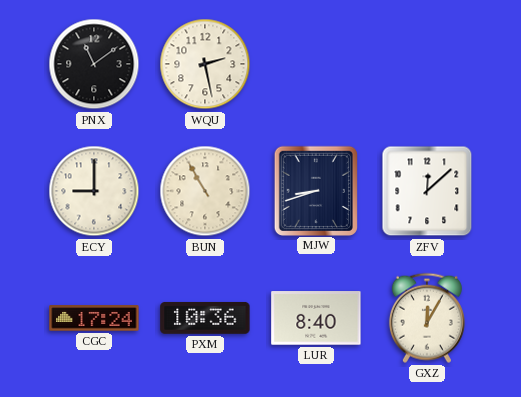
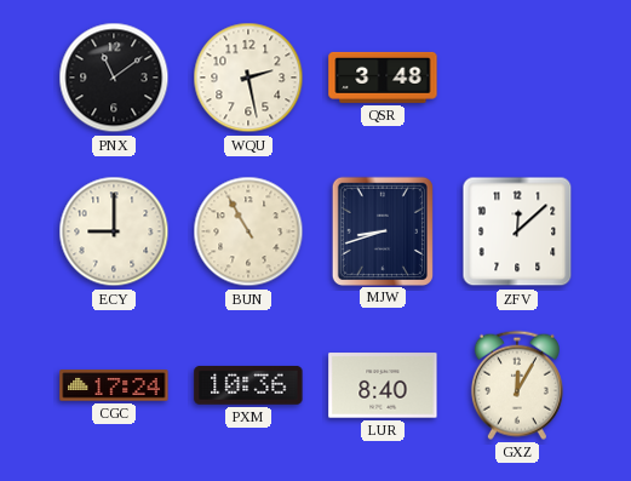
QSR: none -> 3:48
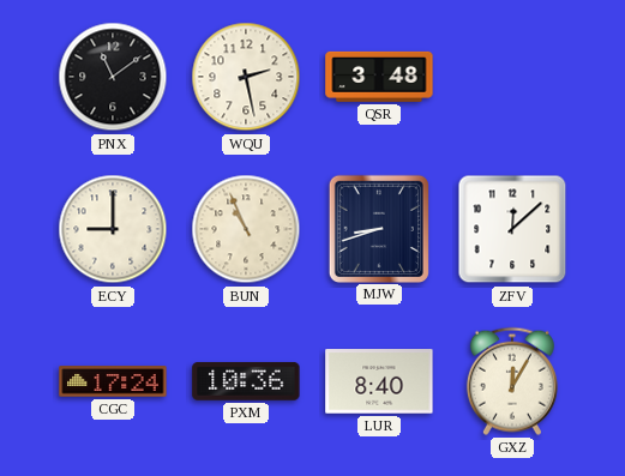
BUN: 10:55 -> 10:56
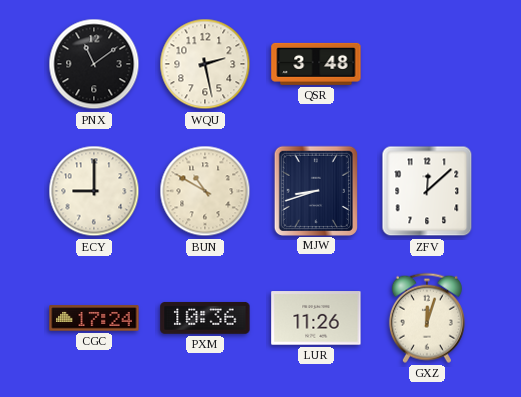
BUN: 10:56 -> 10:50
LUR: 8:40 -> 11:26
GXZ: 12:05 -> 12:03
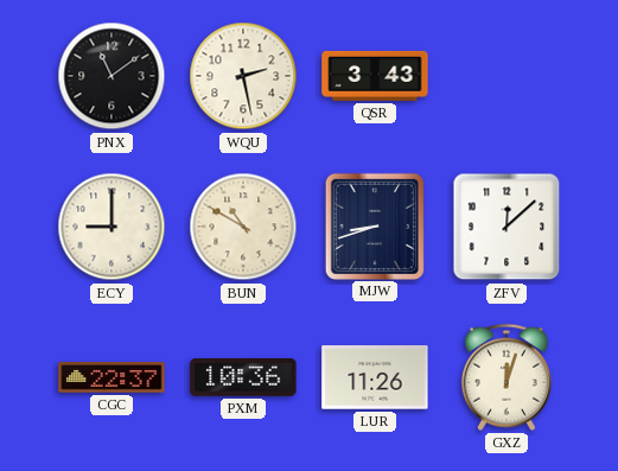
QSR: 3:48 -> 3:43
CGC: 17:24 -> 22:37
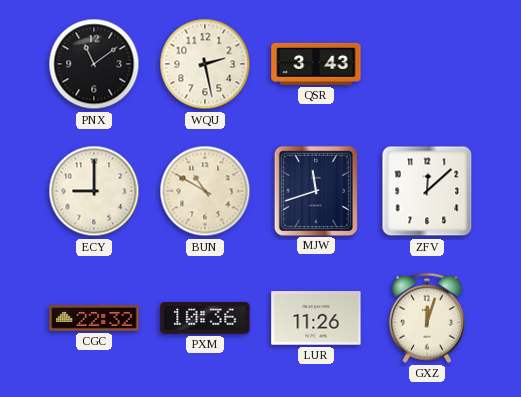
MJW: 8:42 -> 11:42
CGC: 22:37 -> 22:32
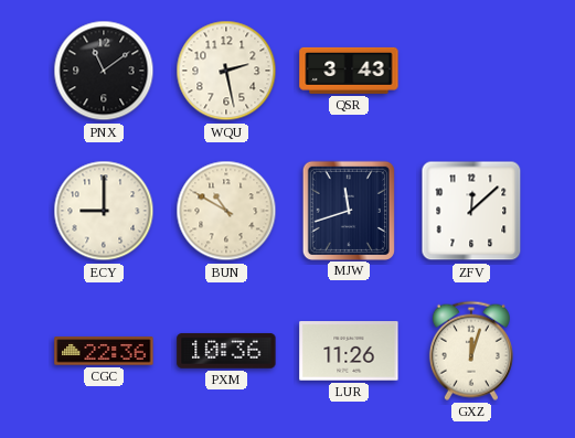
CGC: 22:32 -> 22:36
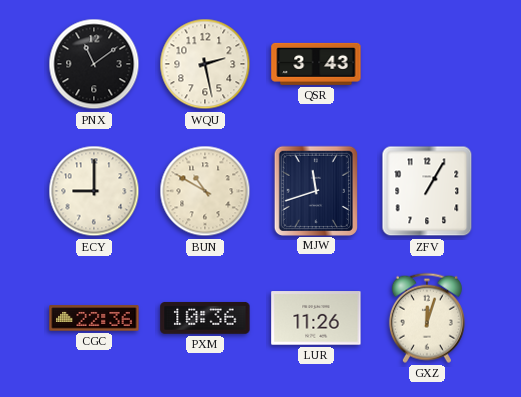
ZFV: 12:08 -> 1:05
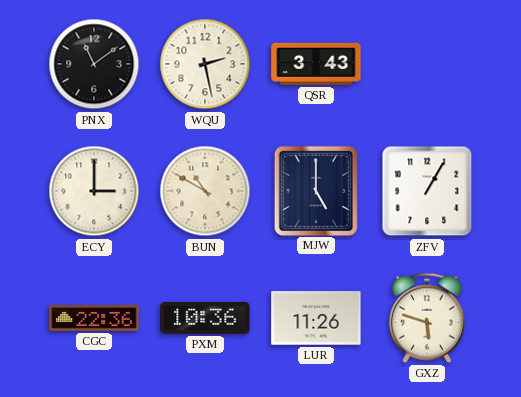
ECY: 9:00 -> 3:00
MJW: 11:42 -> 5:00
GXZ: 12:03 -> 5:48
